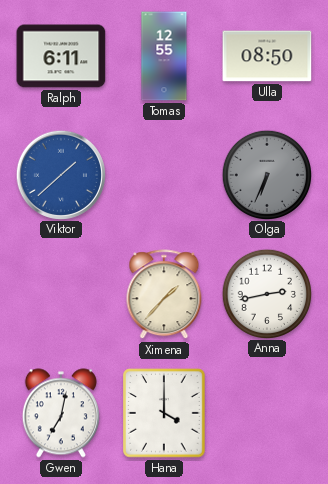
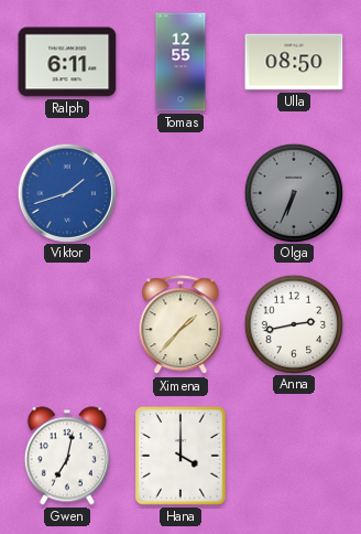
Viktor: 1:38 -> 1:42
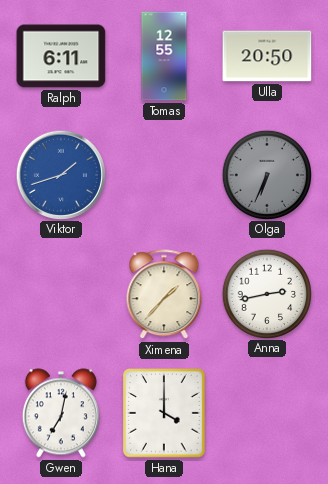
Ulla: 08:50 -> 20:50
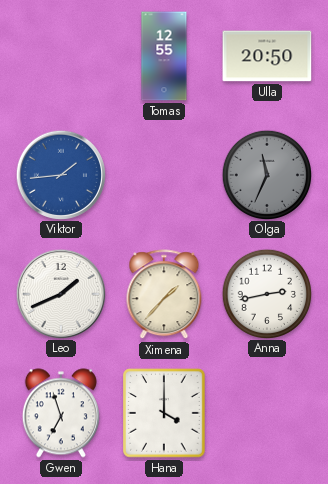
Ralph: 6:11 -> none
Viktor: 1:42 -> 1:44
Olga: 6:34 -> 11:34
Leo: none -> 1:41
Gwen: 7:02 -> 6:57
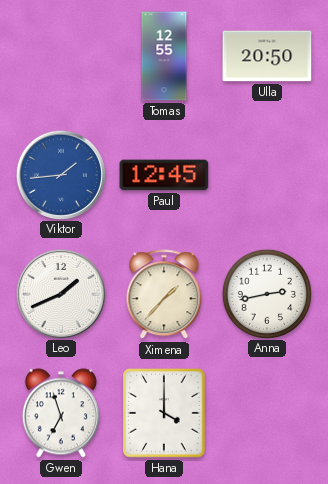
Paul: none -> 12:45
Olga: 11:34 -> none
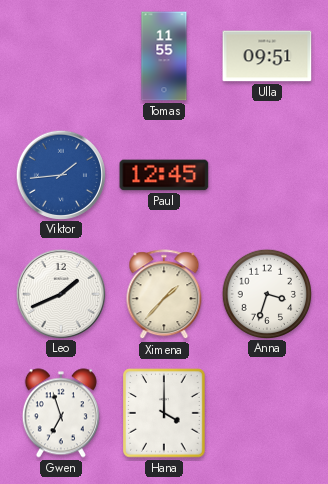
Tomas: 12:55 -> 11:55
Ulla: 20:50 -> 09:51
Anna: 2:43 -> 3:33
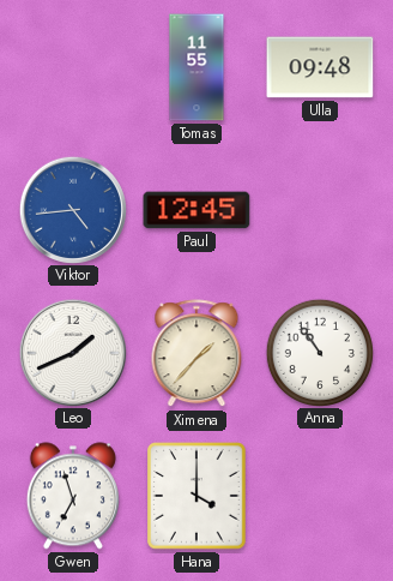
Ulla: 09:51 -> 09:48
Viktor: 1:44 -> 4:44
Anna: 3:33 -> 10:54
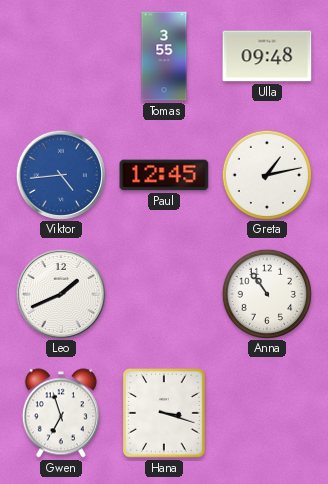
Tomas: 11:55 -> 3:55
Greta: none -> 1:13
Ximena: 1:37 -> none
Hana: 4:00 -> 3:18
